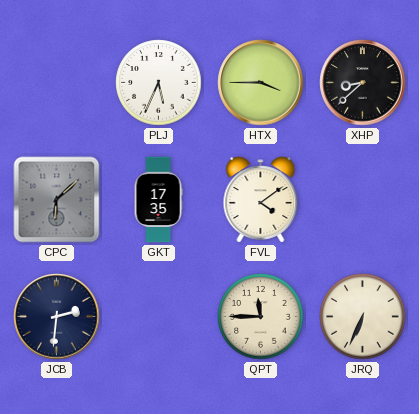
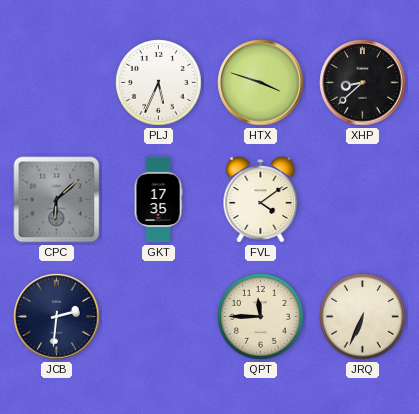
HTX: 3:45 -> 3:48
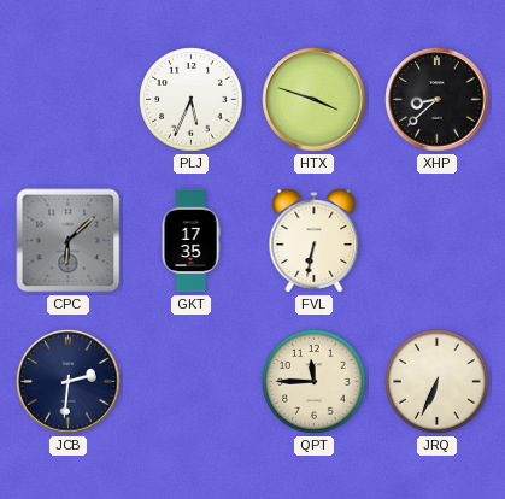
FVL: 4:09 -> 6:32
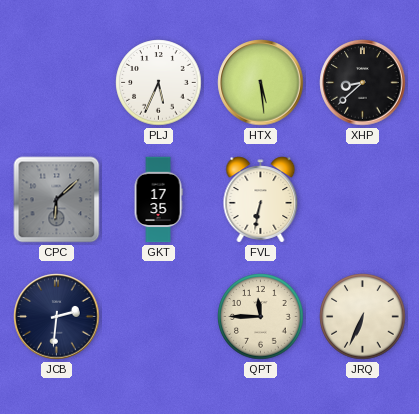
HTX: 3:48 -> 5:29
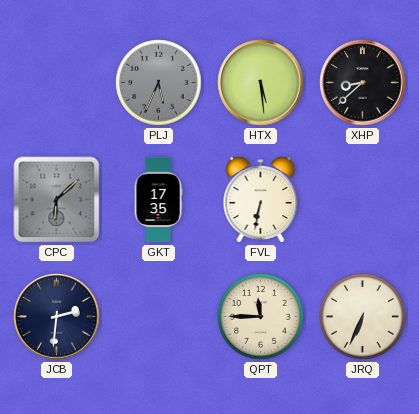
PLJ dial: white -> grey
